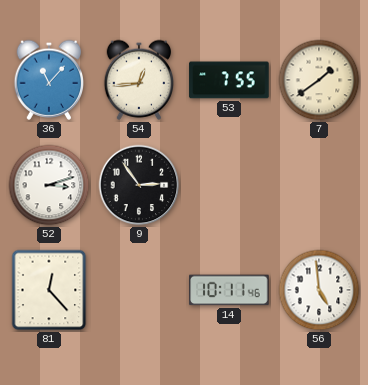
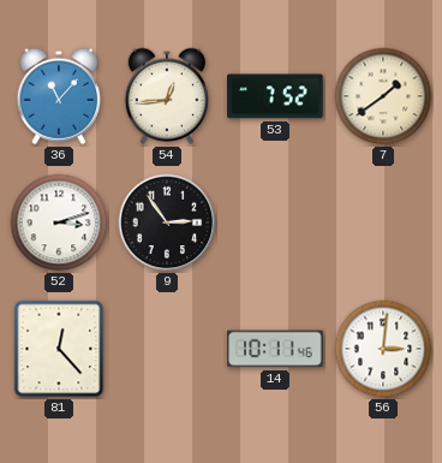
53: 7:55 -> 7:52
56: 4:59 -> 3:01
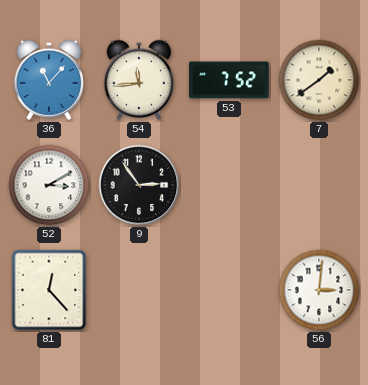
54: 12:44 -> 11:44
52: 3:12 -> 3:10
14: 10:11 -> none
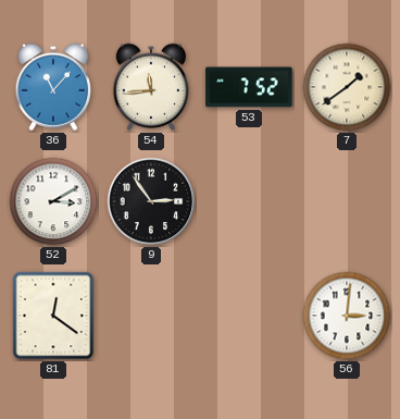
81: 12:23 -> 12:21
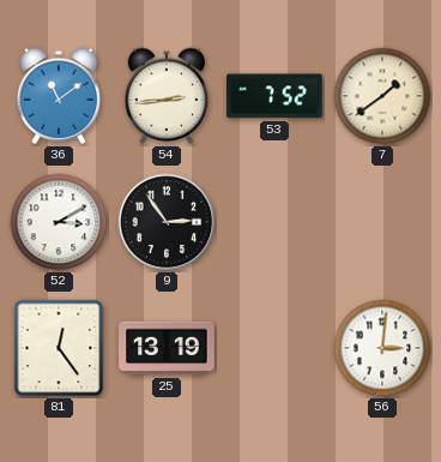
36: 11:07 -> 11:09
54: 11:44 -> 2:44
81: 12:21 -> 12:24
25: none -> 13:19
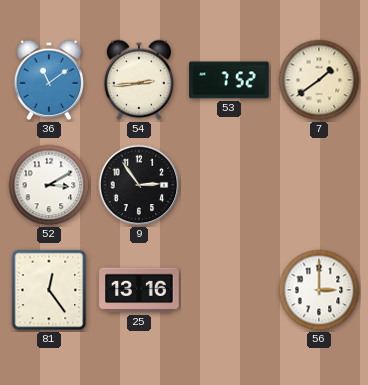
25: 13:19 -> 13:16
56: 3:01 -> 3:00
